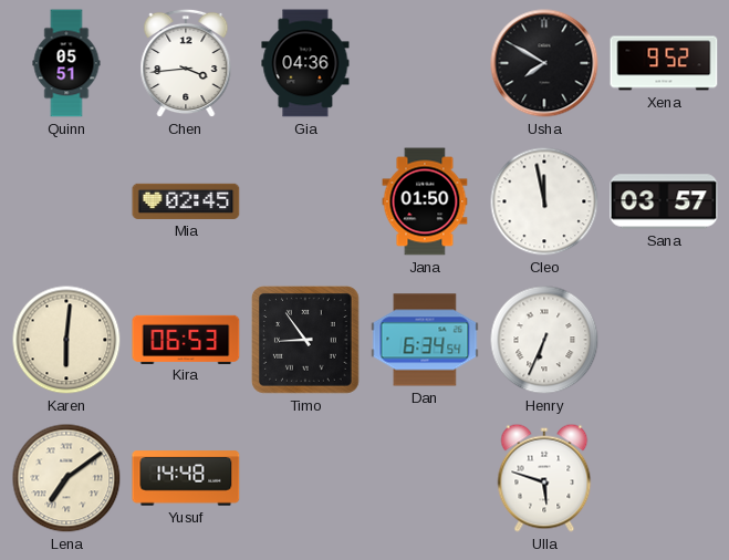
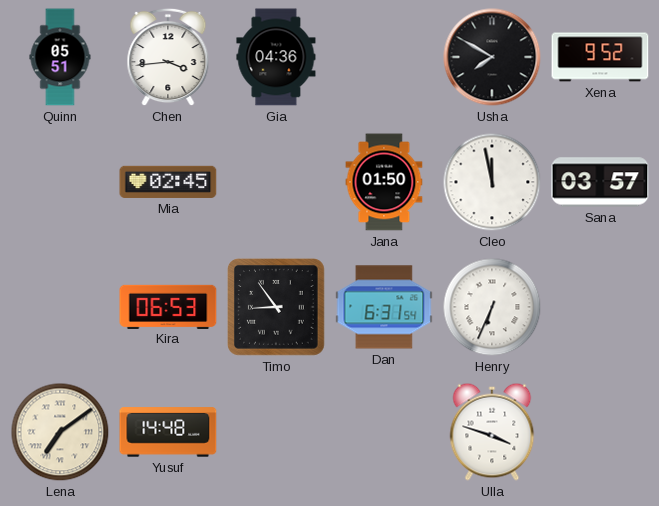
Karen: 6:01 -> none
Dan: 6:34 -> 6:31
Ulla: 5:48 -> 3:48
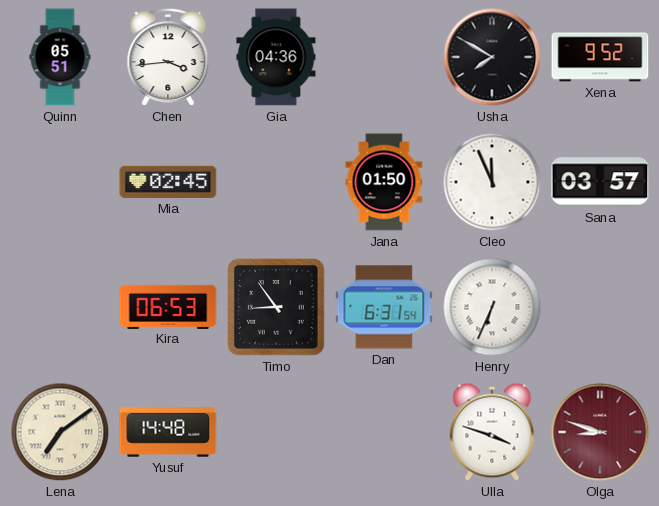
Cleo: 11:58 -> 11:56
Olga: none -> 8:48
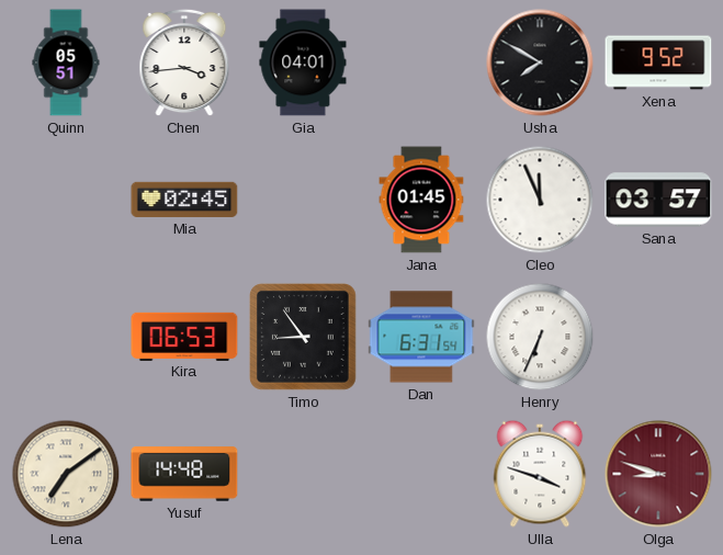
Gia: 04:36 -> 04:01
Jana: 01:50 -> 01:45
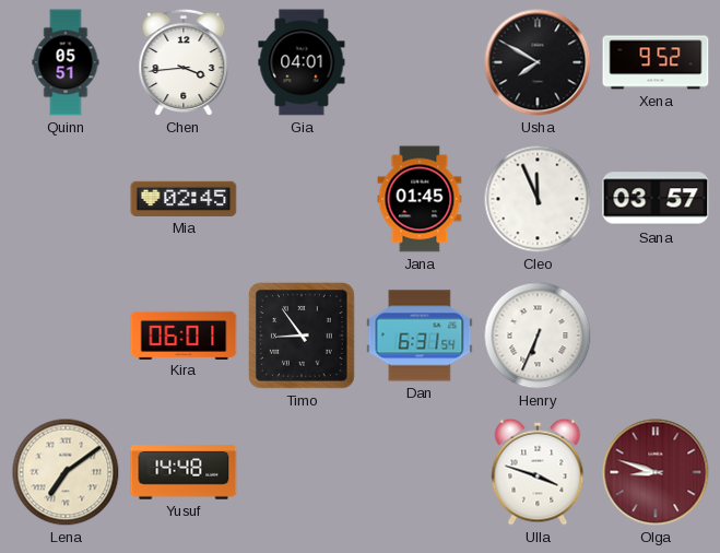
Kira: 06:53 -> 06:01
